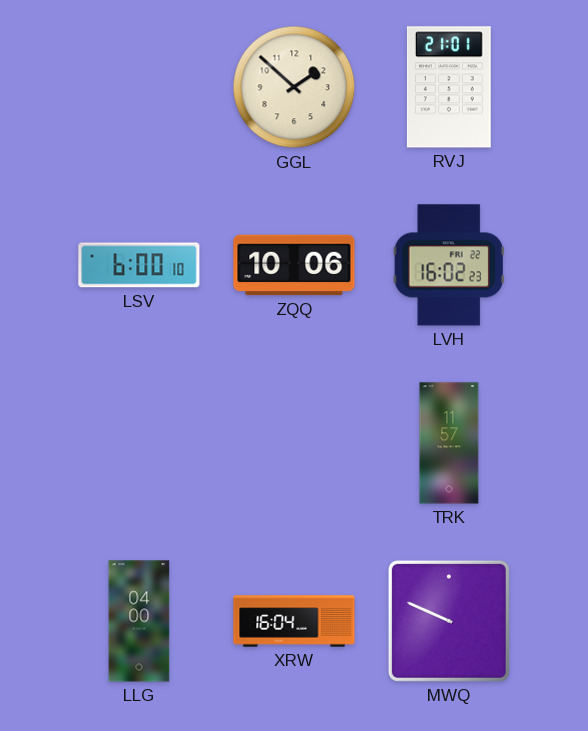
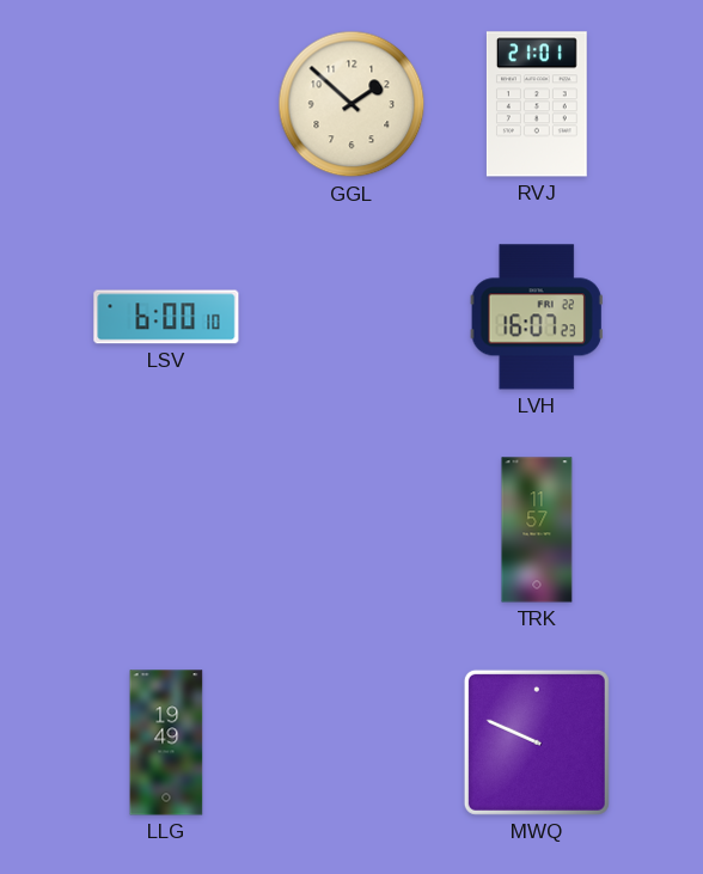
ZQQ: 10:06 -> none
LVH: 16:02 -> 16:07
LLG: 04:00 -> 19:49
XRW: 16:04 -> none
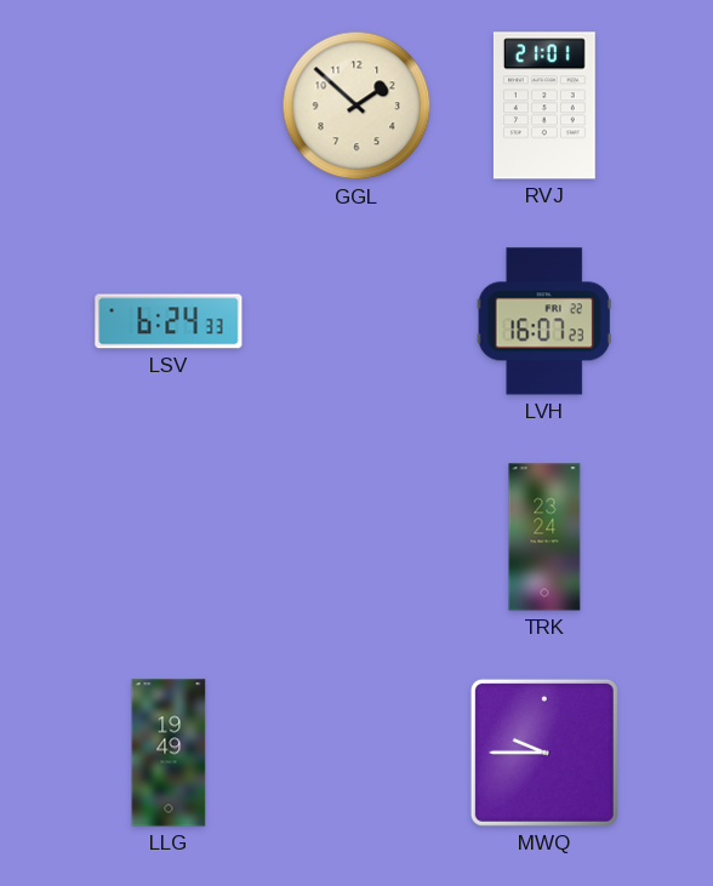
LSV: 6:00 -> 6:24
TRK: 11:57 -> 23:24
MWQ: 9:49 -> 9:45
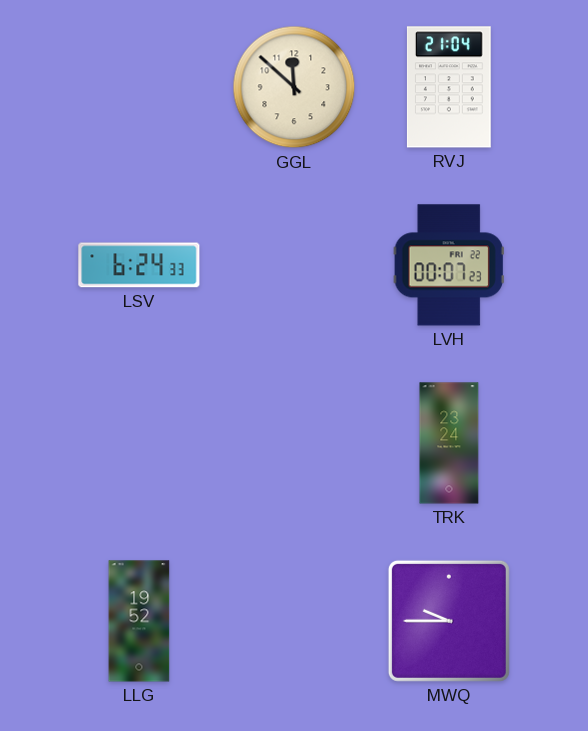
GGL: 1:52 -> 11:52
RVJ: 21:01 -> 21:04
LVH: 16:07 -> 00:07
LLG: 19:49 -> 19:52
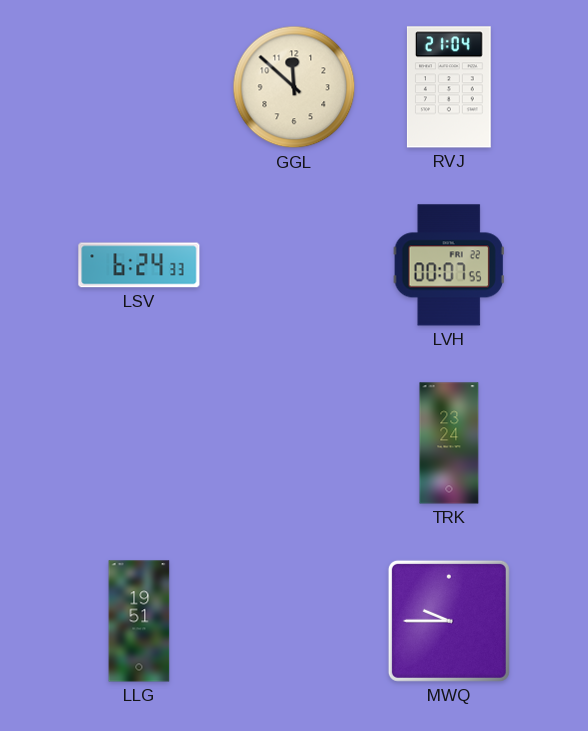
LVH: 00:07:23 -> 00:07:55
LLG: 19:52 -> 19:51
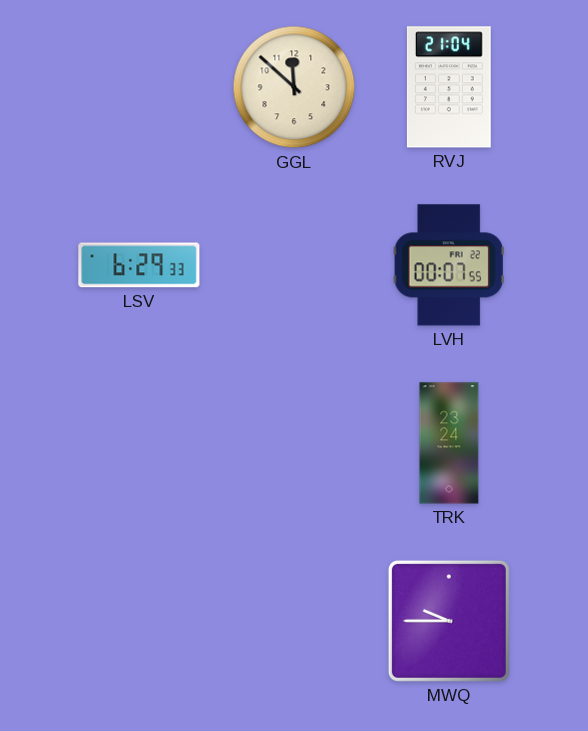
LSV: 6:24 -> 6:29
LLG: 19:51 -> none
